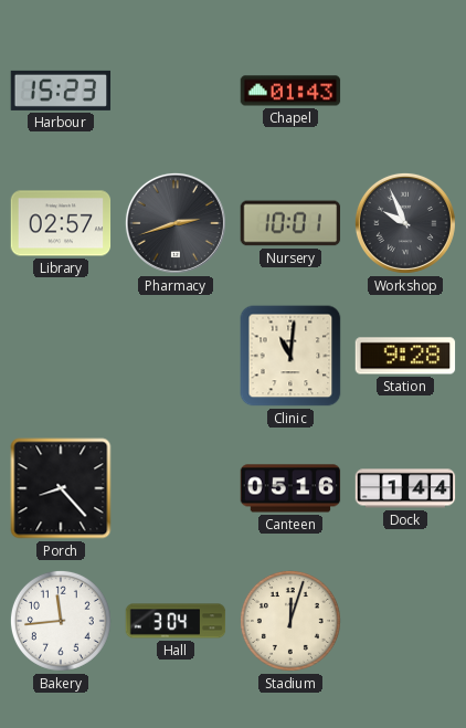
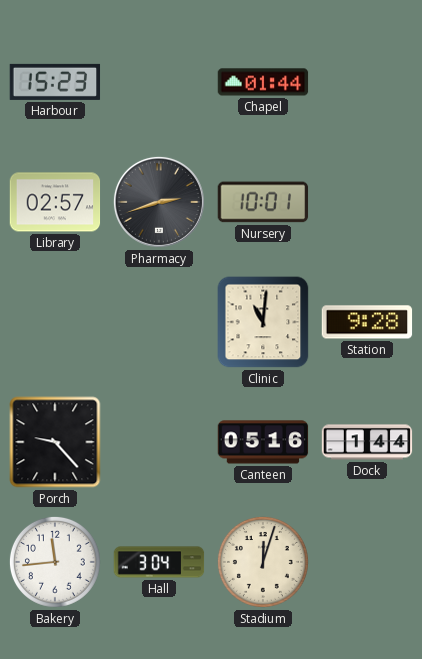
Chapel: 01:43 -> 01:44
Workshop: 9:56 -> none
Porch: 8:23 -> 9:23
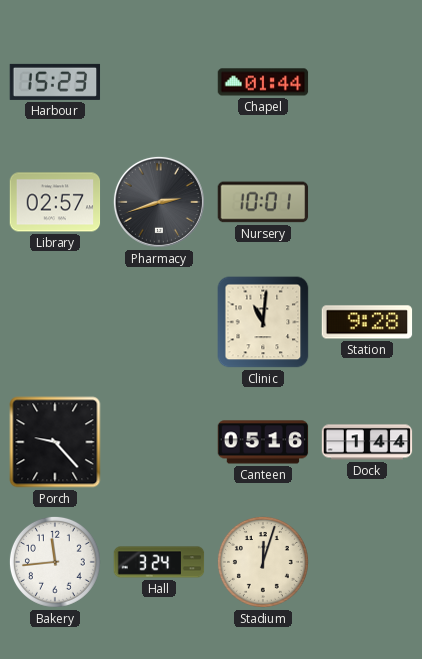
Hall: 3:04 -> 3:24
